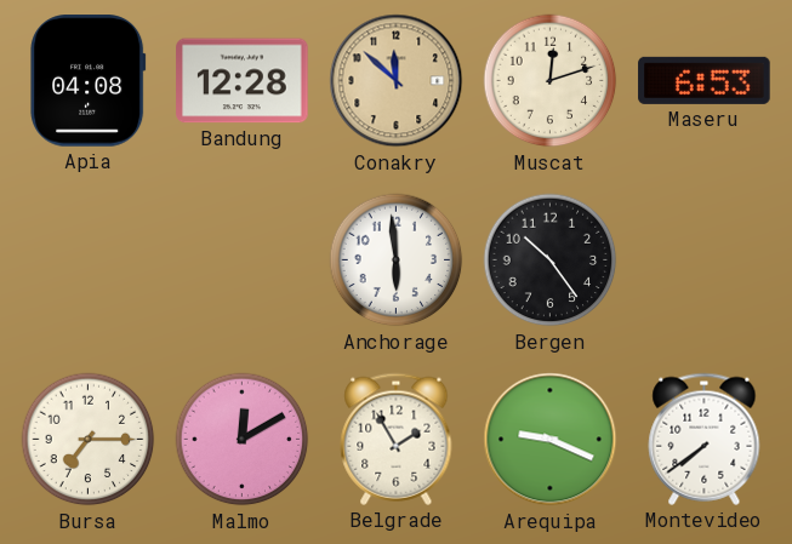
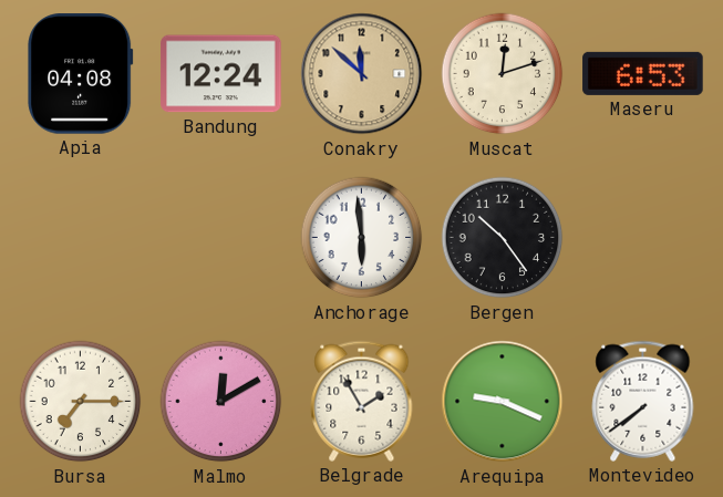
Bandung: 12:28 -> 12:24
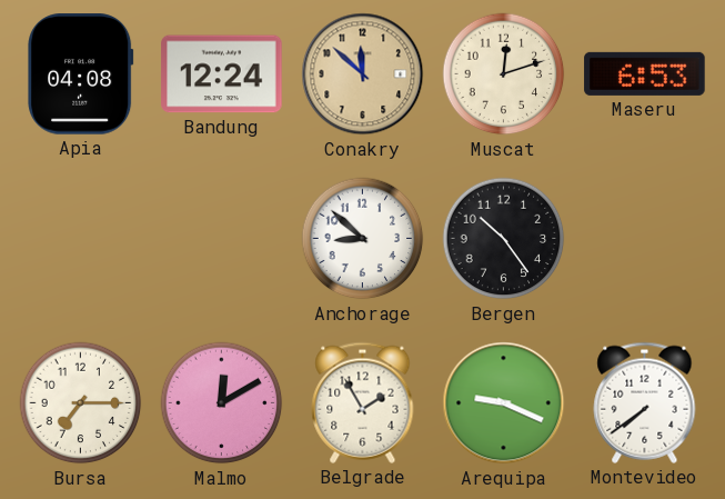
Anchorage: 5:59 -> 8:52
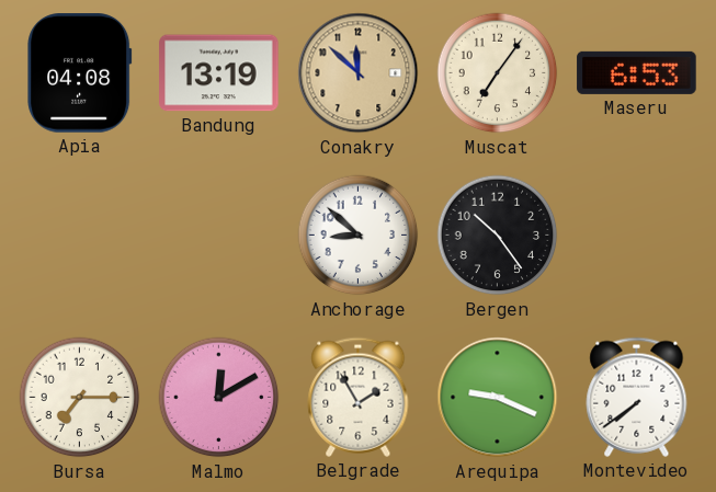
Bandung: 12:24 -> 13:19
Muscat: 12:12 -> 7:06
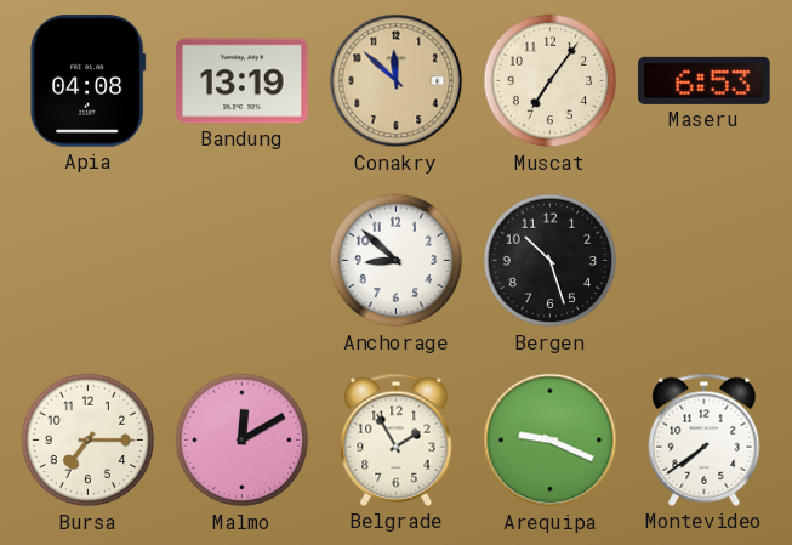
Bergen: 10:24 -> 10:27
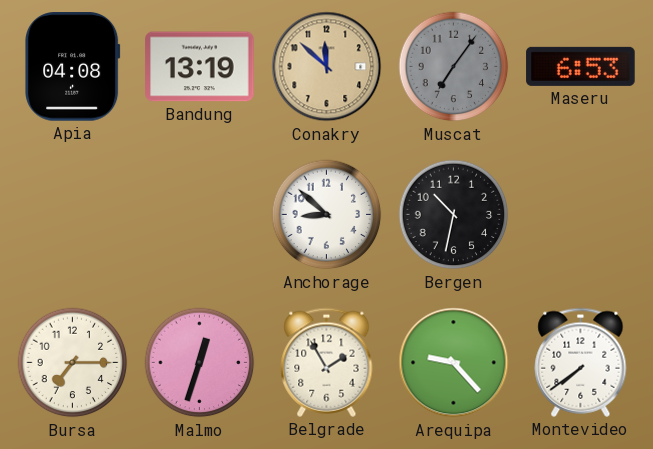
Muscat dial: cream -> grey
Bergen: 10:27 -> 10:32
Malmo: 12:10 -> 12:33
Arequipa: 9:19 -> 9:23
